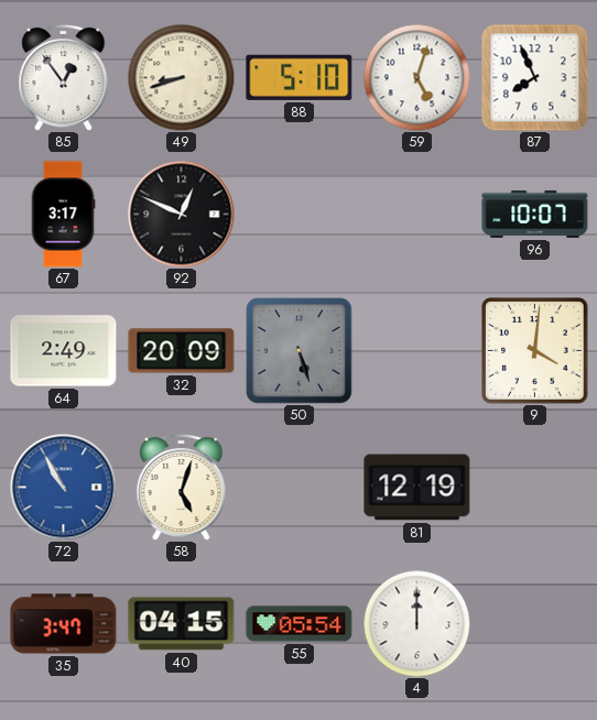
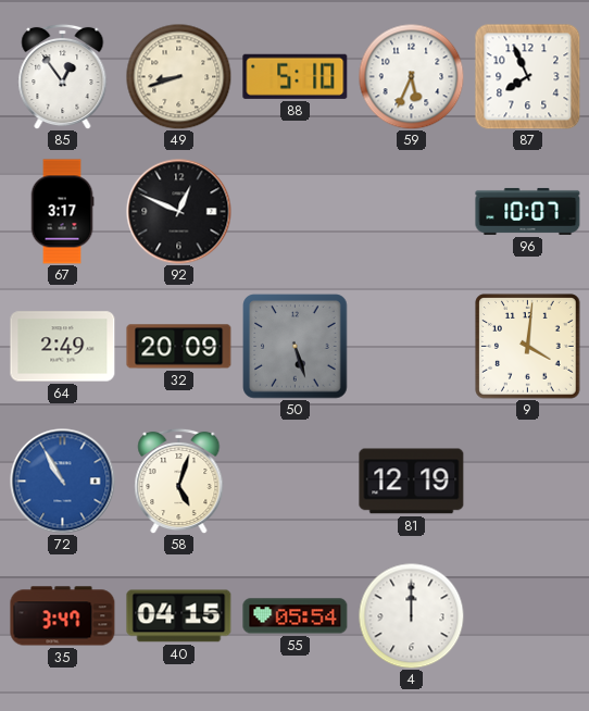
59: 5:03 -> 5:34
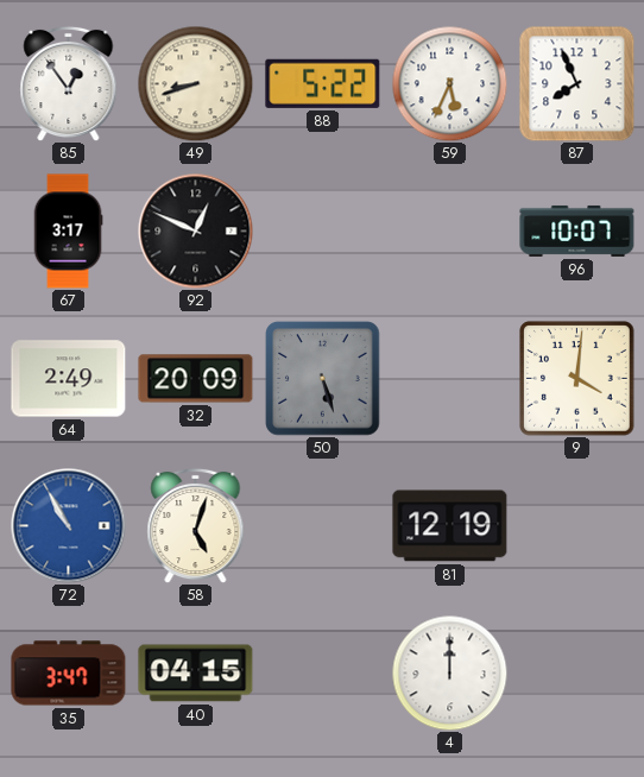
88: 5:10 -> 5:22
55: 05:54 -> none
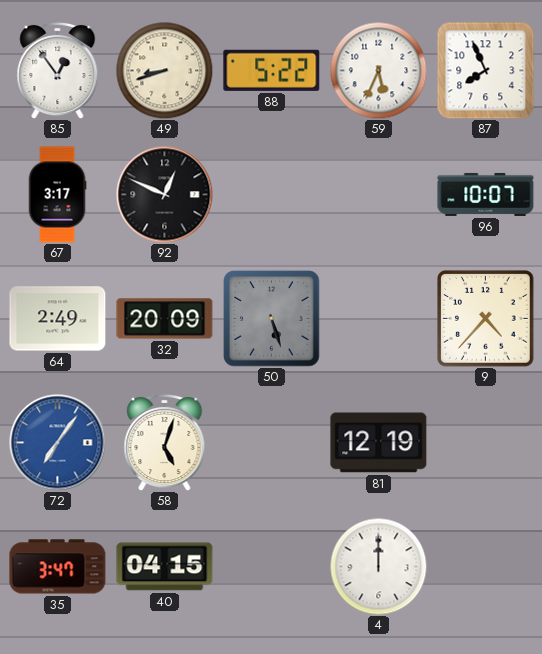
9: 4:01 -> 4:37
72: 10:55 -> 7:06
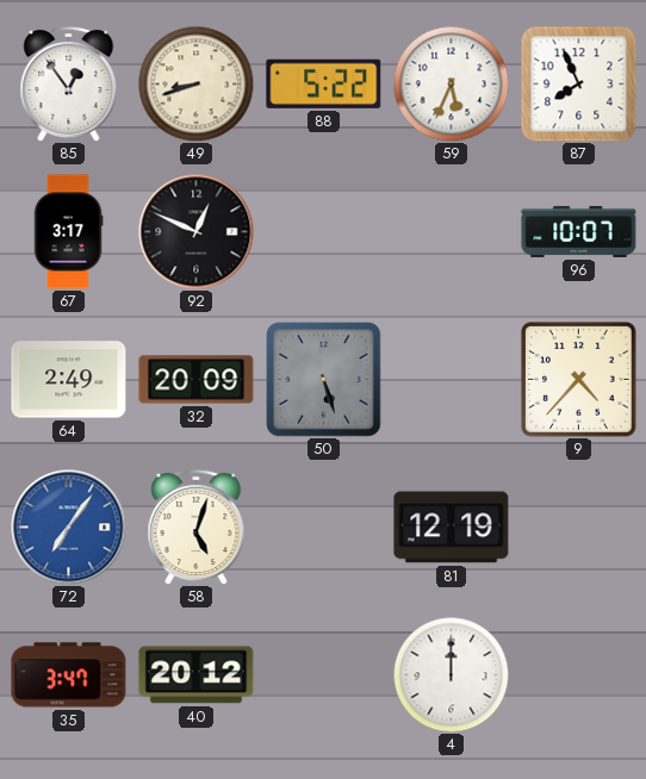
40: 04:15 -> 20:12
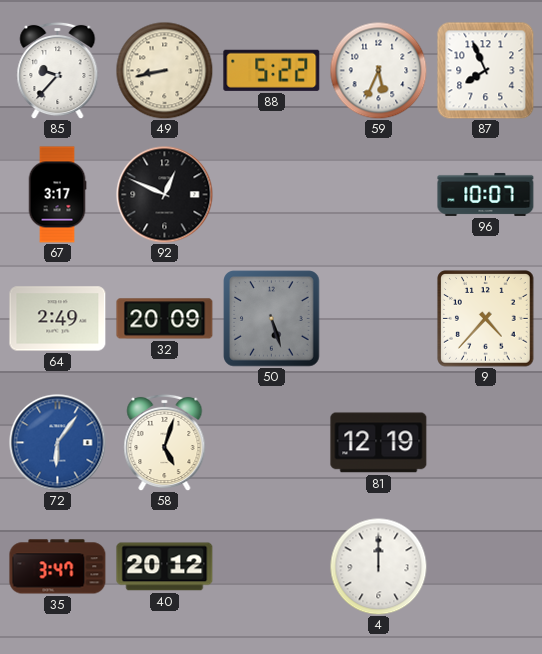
85: 12:54 -> 9:37
49: 8:42 -> 8:43
72: 7:06 -> 6:06
